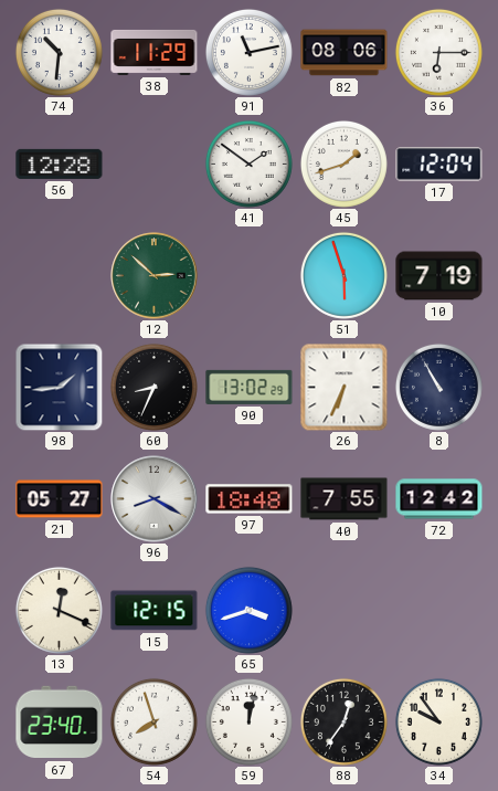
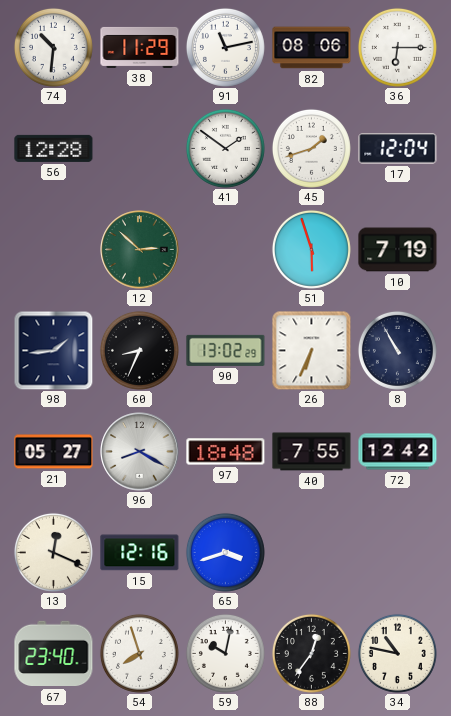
15: 12:15 -> 12:16
59: 12:02 -> 10:02
34: 9:54 -> 10:47
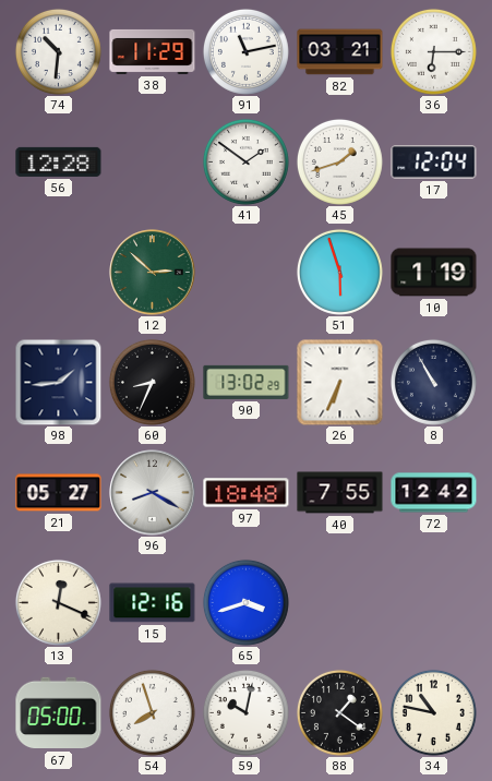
82: 08:06 -> 03:21
10: 7:19 -> 1:19
67: 23:40 -> 05:00
88: 12:36 -> 1:21
